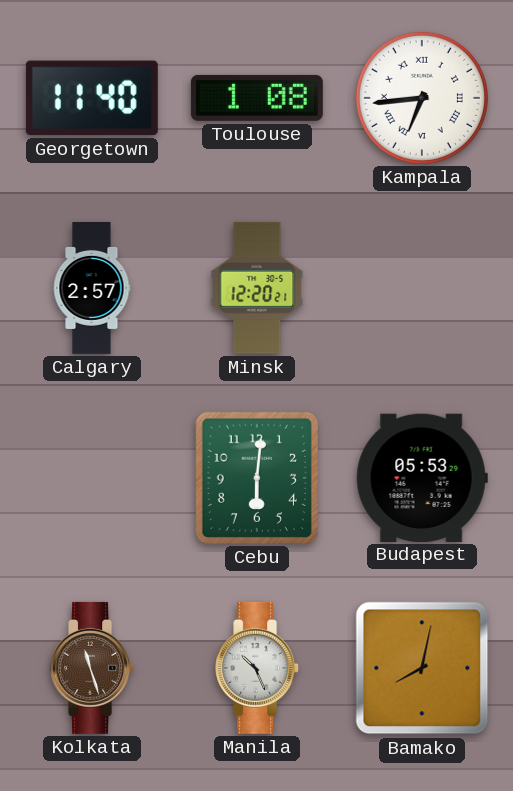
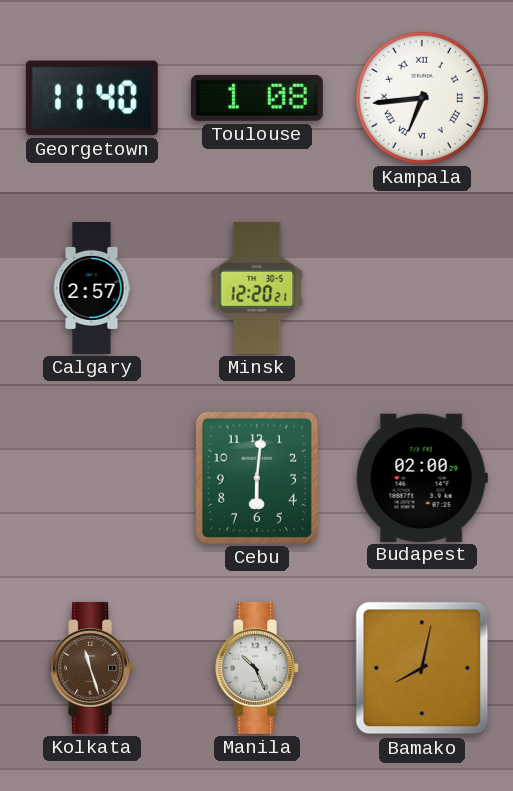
Budapest: 05:53 -> 02:00
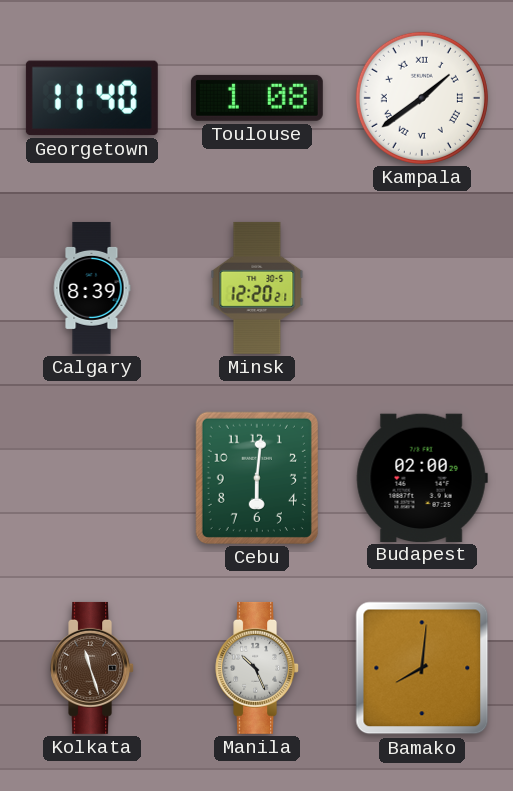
Kampala: 6:44 -> 1:39
Calgary: 2:57 -> 8:39
Bamako: 8:02 -> 8:01
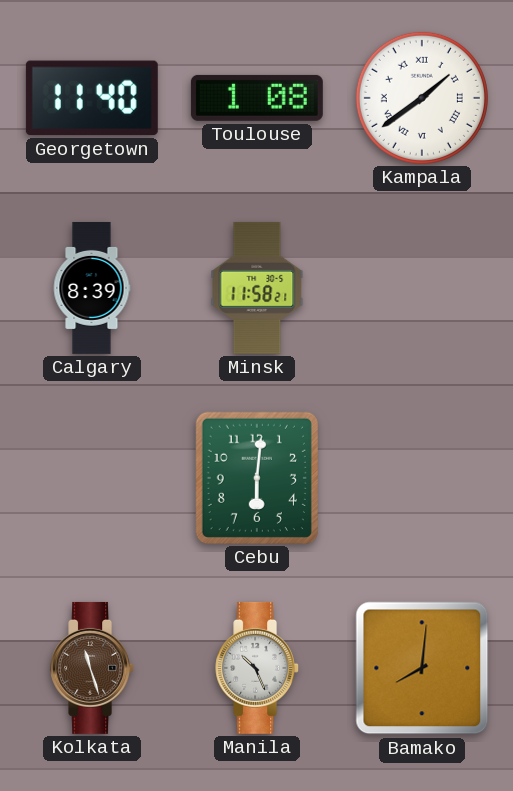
Minsk: 12:20 -> 11:58
Budapest: 02:00 -> none
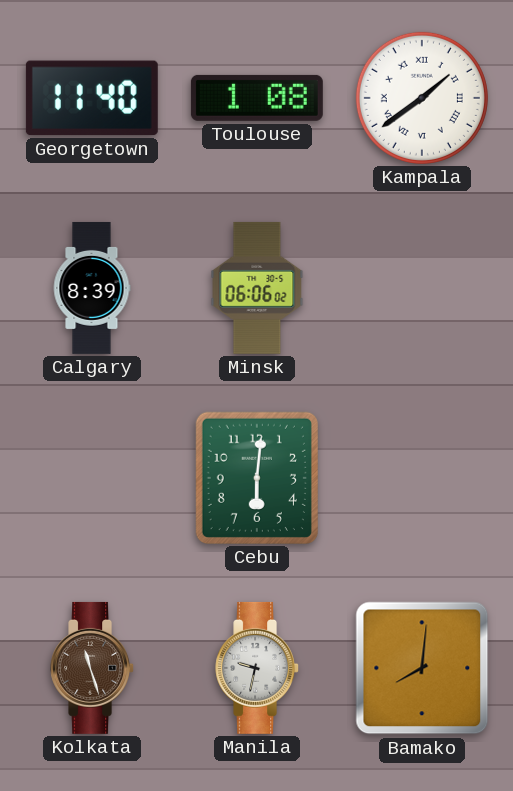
Minsk: 11:58 -> 06:06
Manila: 10:26 -> 9:32
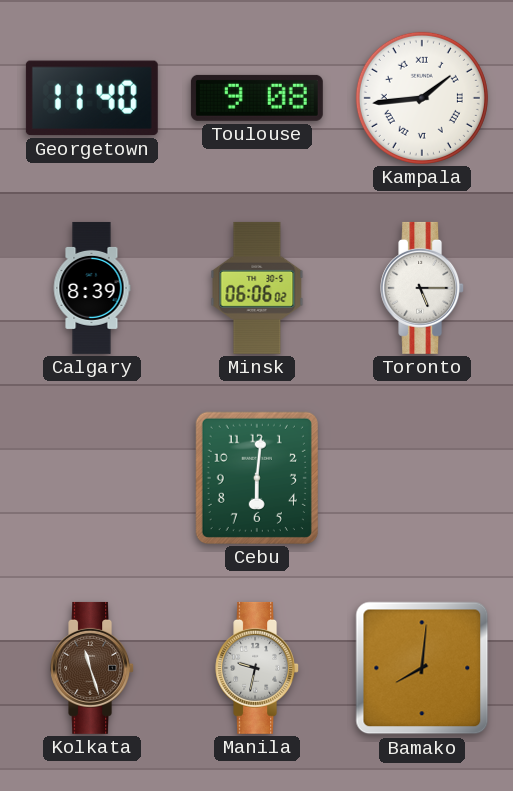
Toulouse: 1:08 -> 9:08
Kampala: 1:39 -> 1:44
Toronto: none -> 5:15
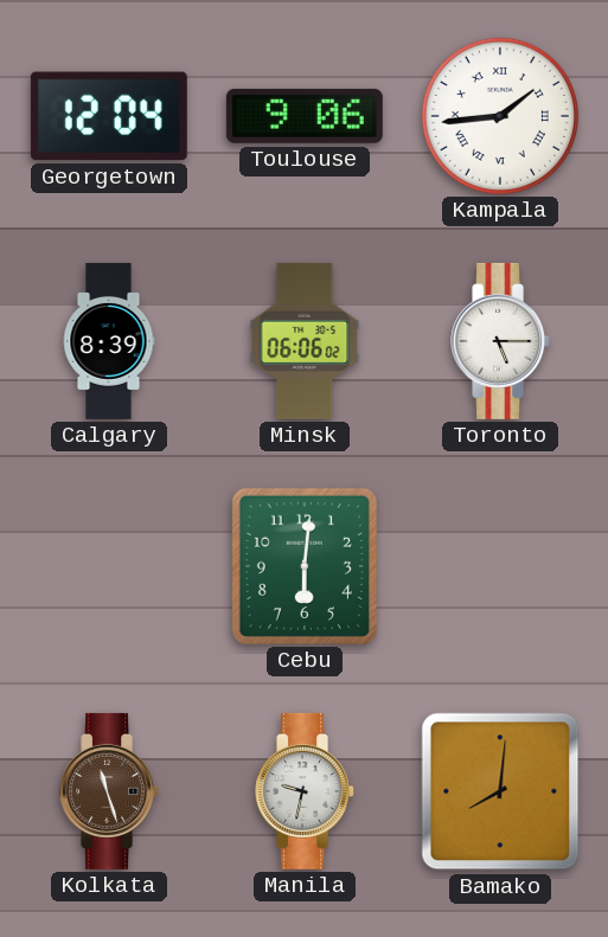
Georgetown: 11:40 -> 12:04
Toulouse: 9:08 -> 9:06
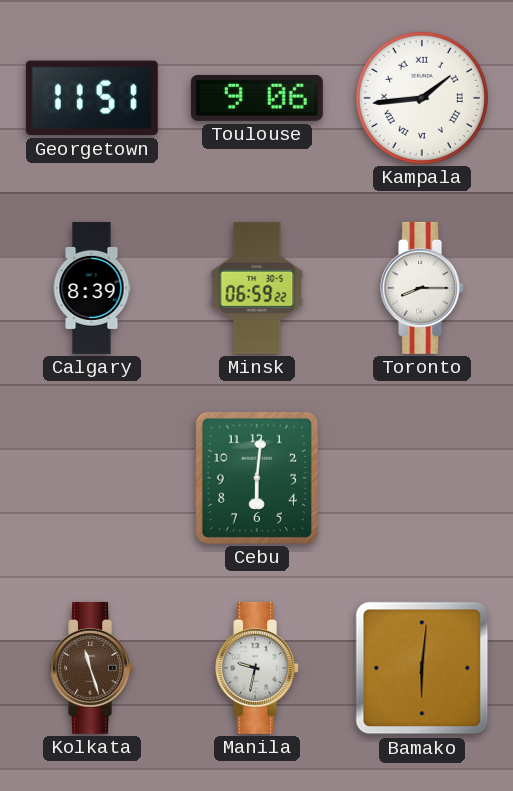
Georgetown: 12:04 -> 11:51
Minsk: 06:06 -> 06:59
Toronto: 5:15 -> 8:15
Bamako: 8:01 -> 6:01
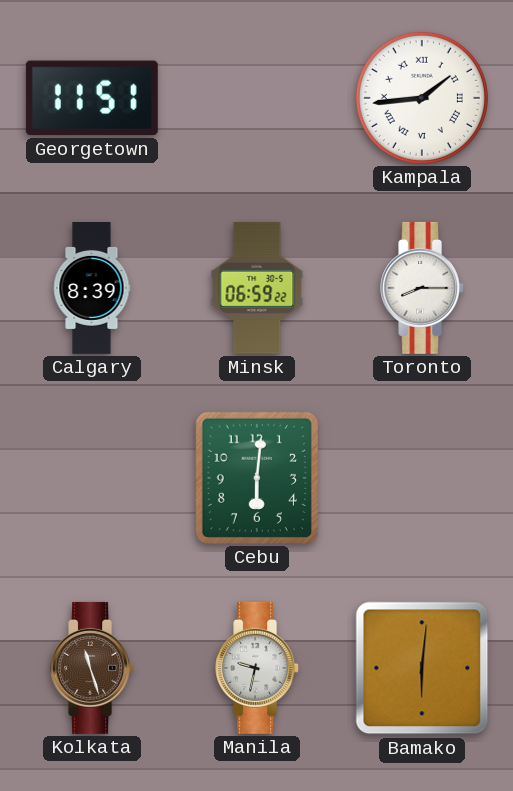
Toulouse: 9:06 -> none
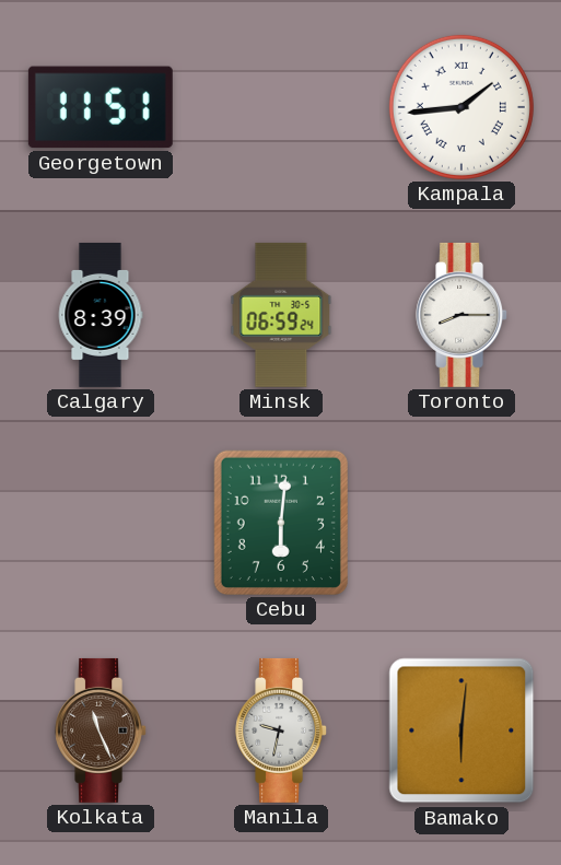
Minsk: 06:59:22 -> 06:59:24
Kolkata: 11:27 -> 11:26
